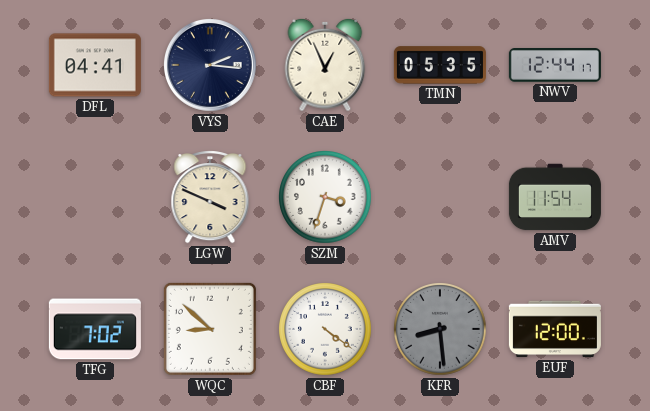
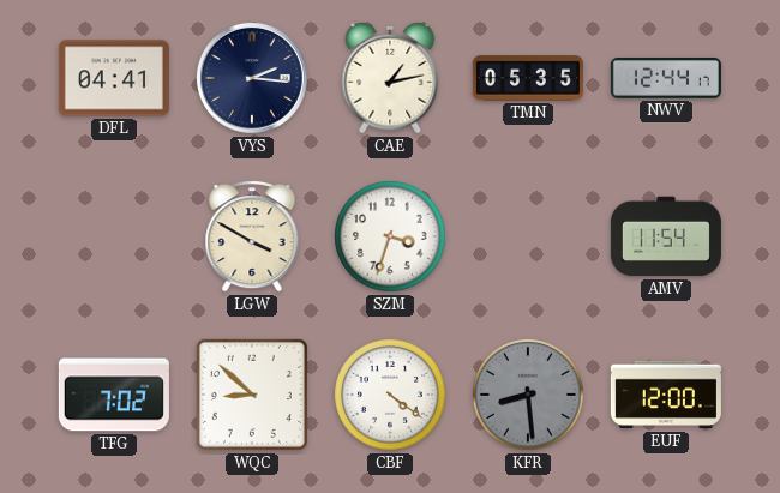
CAE: 12:56 -> 1:13
LGW: 3:49 -> 3:50
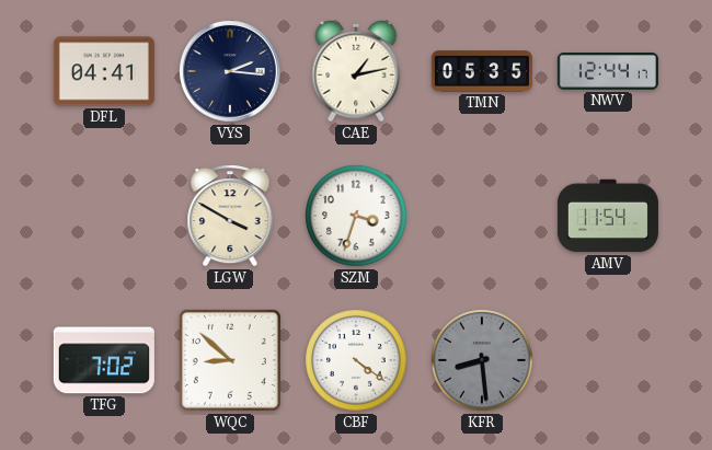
EUF: 12:00 -> none
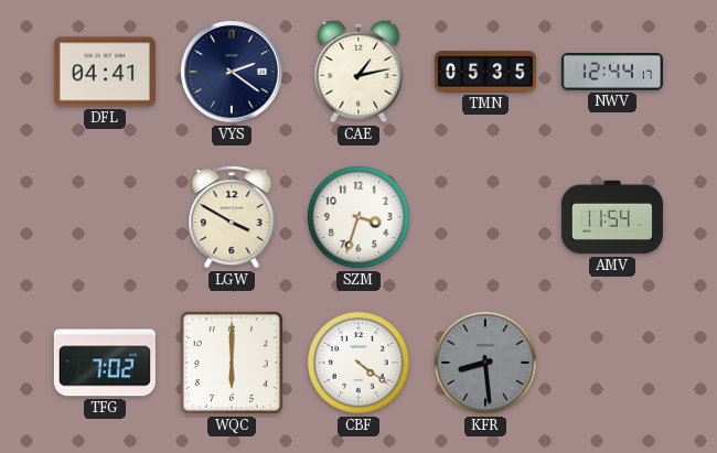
VYS: 2:16 -> 2:21
WQC: 8:52 -> 6:00
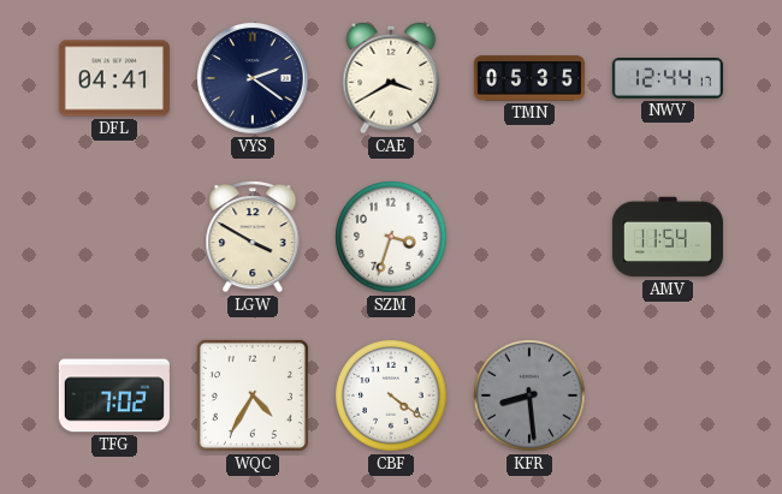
CAE: 1:13 -> 3:40
WQC: 6:00 -> 4:35
